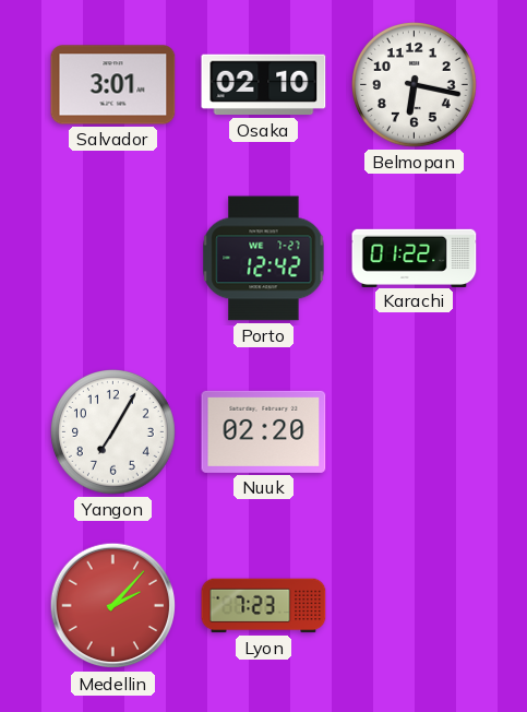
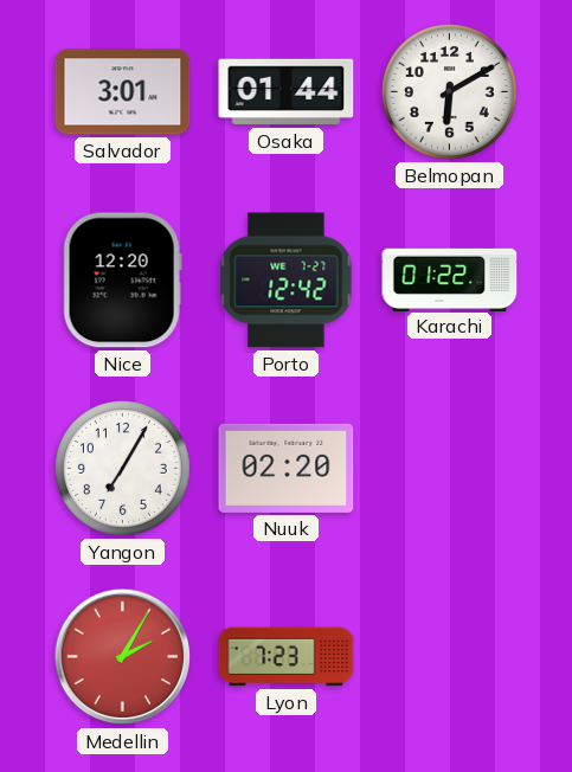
Osaka: 02:10 -> 01:44
Belmopan: 6:17 -> 6:10
Nice: none -> 12:20
Medellin: 2:07 -> 2:05
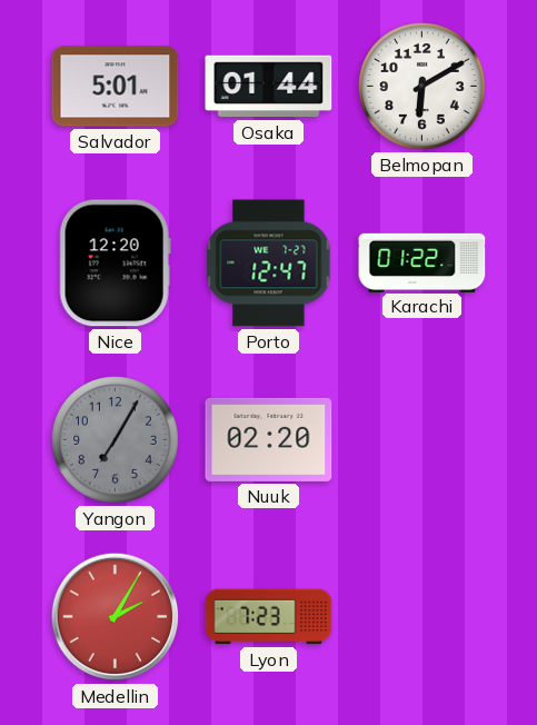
Salvador: 3:01 -> 5:01
Porto: 12:42 -> 12:47
Yangon dial: white -> grey
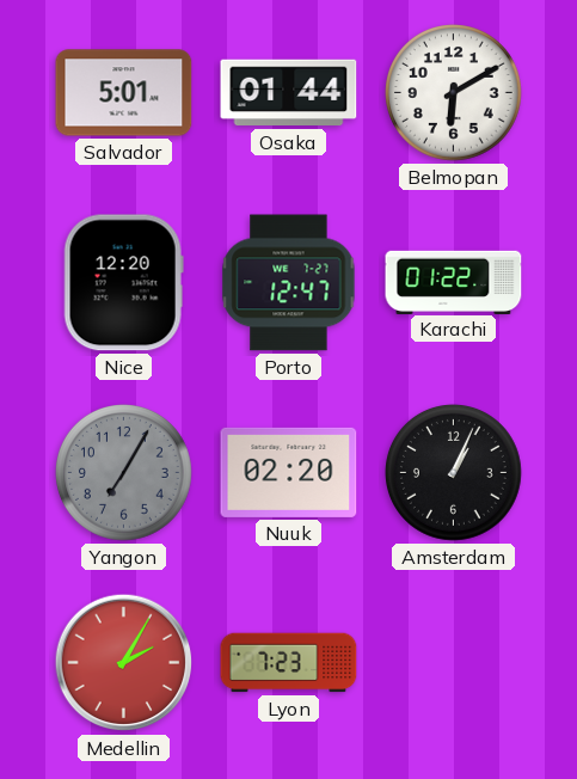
Amsterdam: none -> 1:04
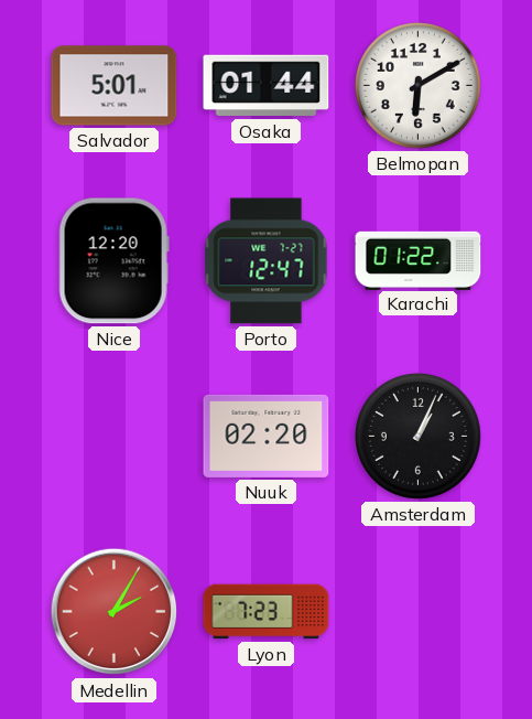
Yangon: 7:05 -> none
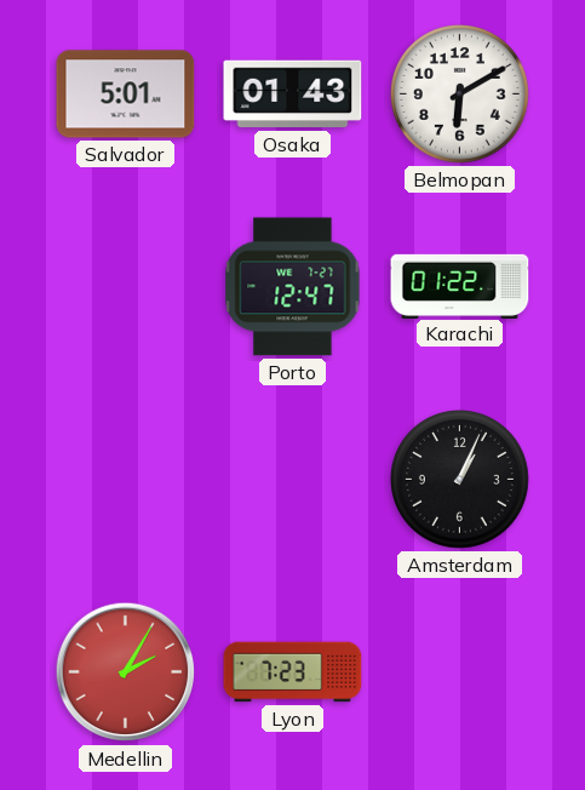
Osaka: 01:44 -> 01:43
Nice: 12:20 -> none
Nuuk: 02:20 -> none
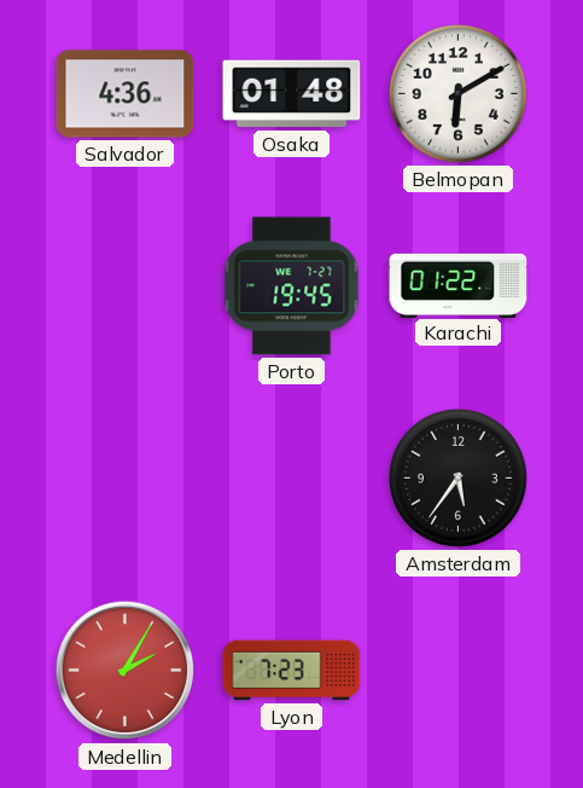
Salvador: 5:01 -> 4:36
Osaka: 01:43 -> 01:48
Porto: 12:47 -> 19:45
Amsterdam: 1:04 -> 5:36
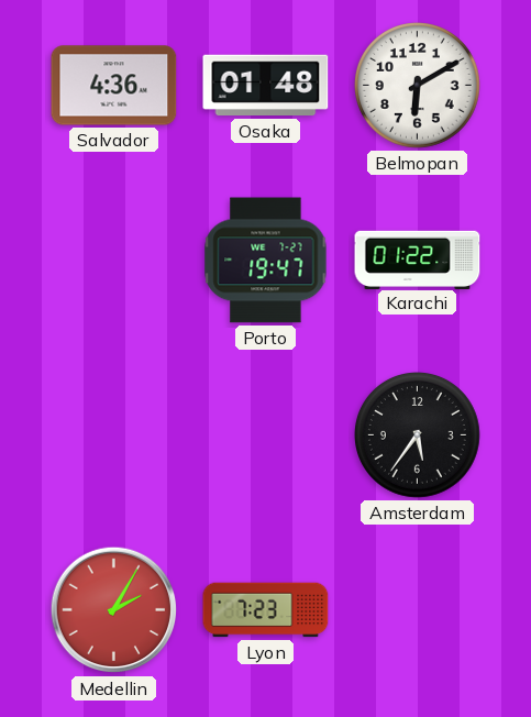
Porto: 19:45 -> 19:47
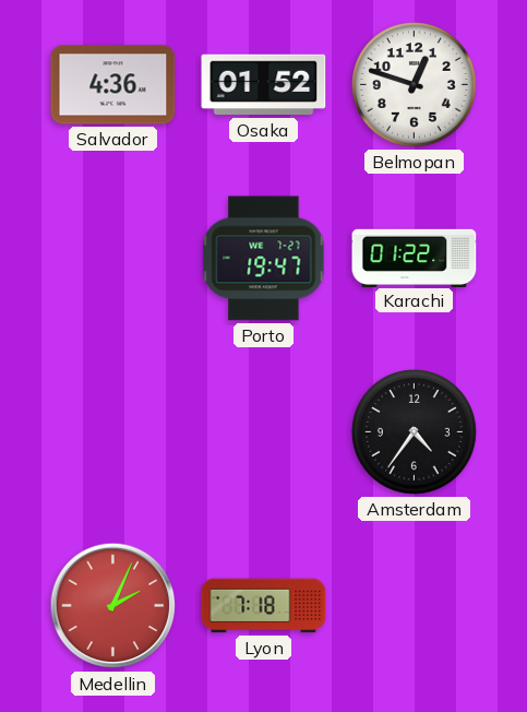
Osaka: 01:48 -> 01:52
Belmopan: 6:10 -> 12:48
Amsterdam: 5:36 -> 4:36
Medellin: 2:05 -> 2:04
Lyon: 7:23 -> 7:18
